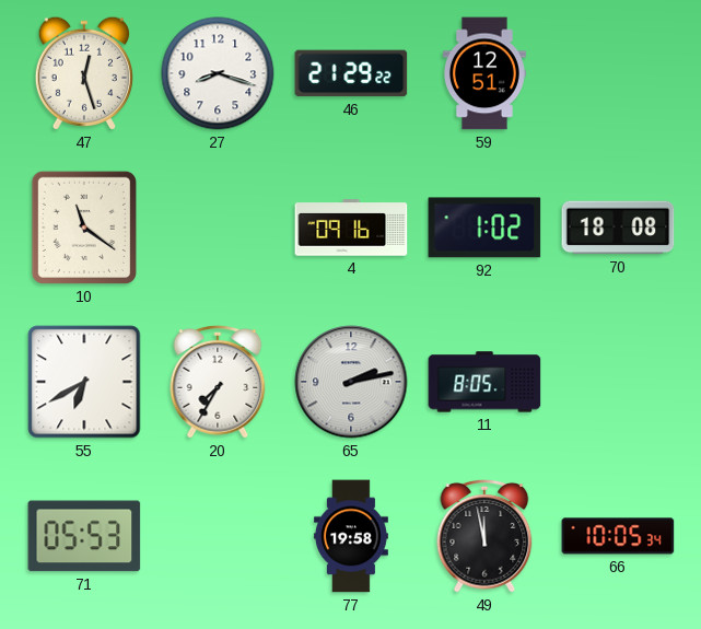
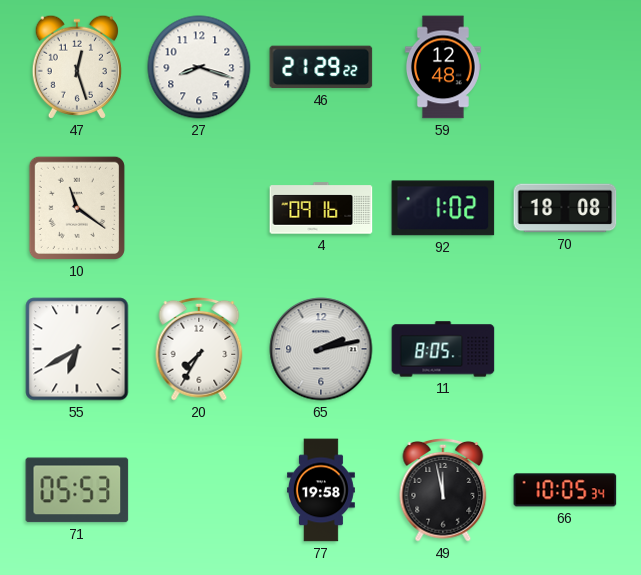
59: 12:51 -> 12:48
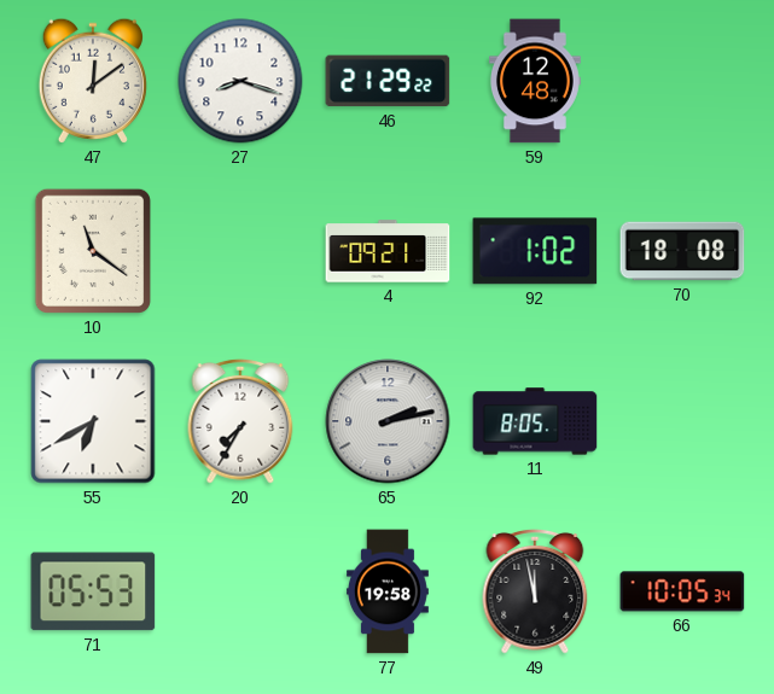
47: 12:27 -> 12:09
4: 09:16 -> 09:21
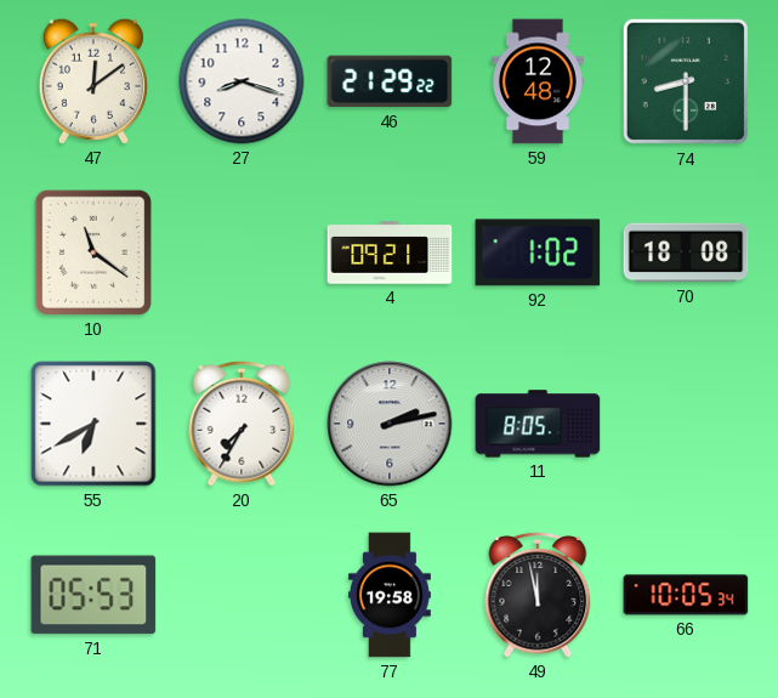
74: none -> 8:30
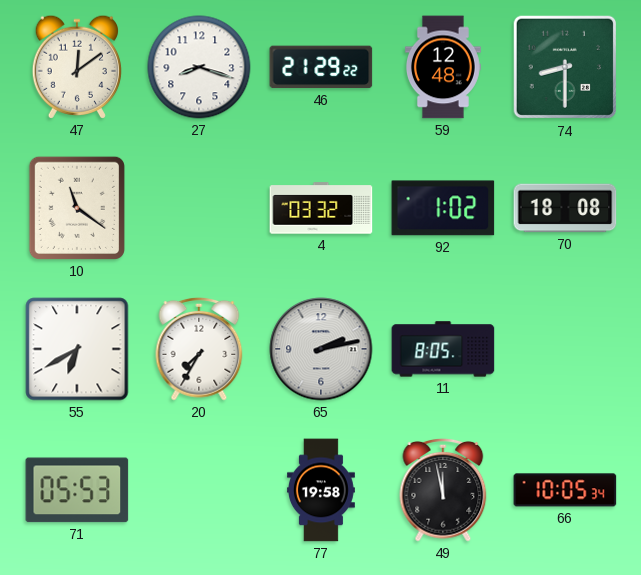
4: 09:21 -> 03:32
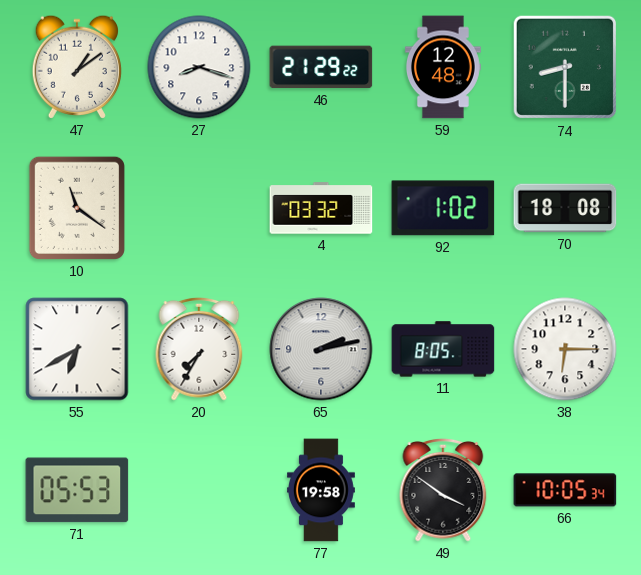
47: 12:09 -> 1:09
38: none -> 6:15
49: 11:58 -> 3:51
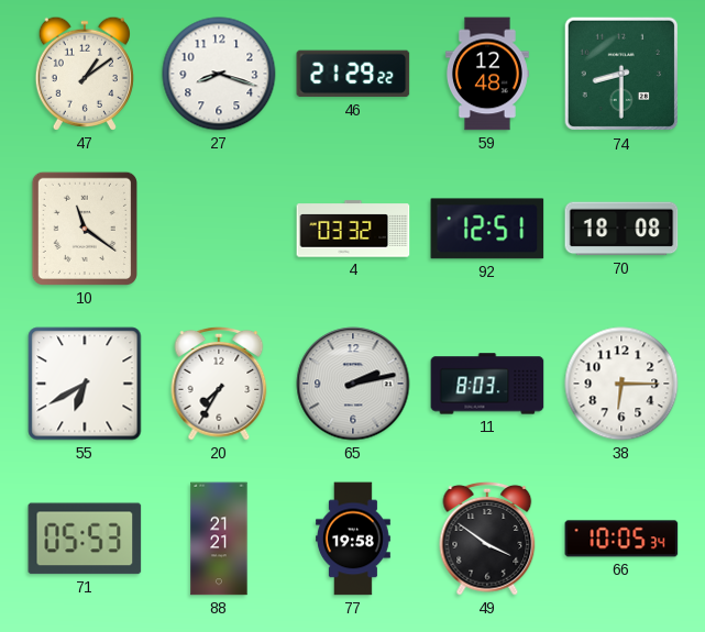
92: 1:02 -> 12:51
11: 8:05 -> 8:03
88: none -> 21:21
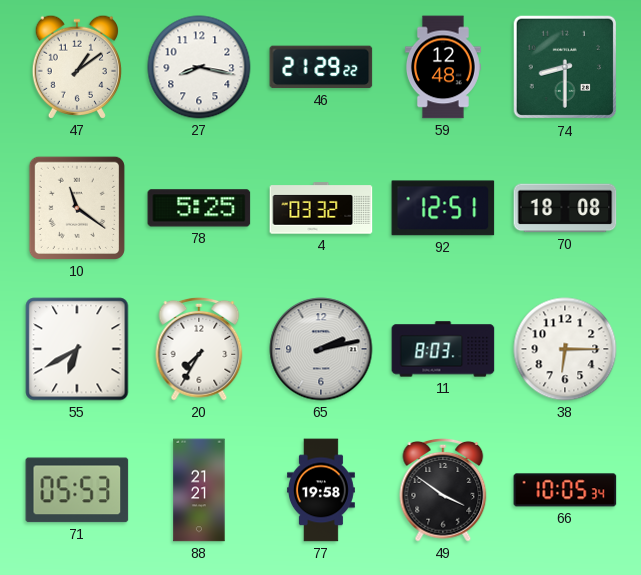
27: 8:18 -> 8:17
78: none -> 5:25
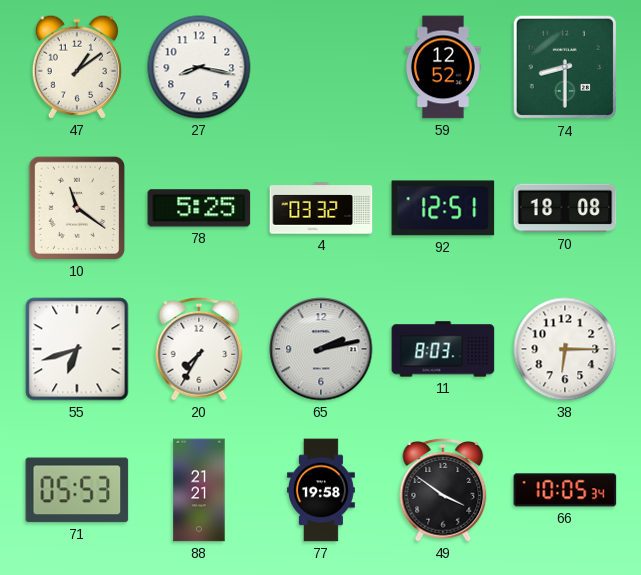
46: 21:29 -> none
59: 12:48 -> 12:52
55: 6:40 -> 6:42
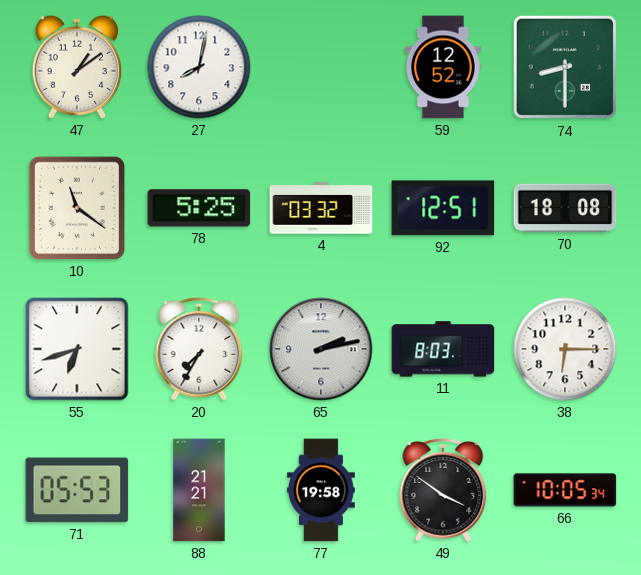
27: 8:17 -> 8:02
